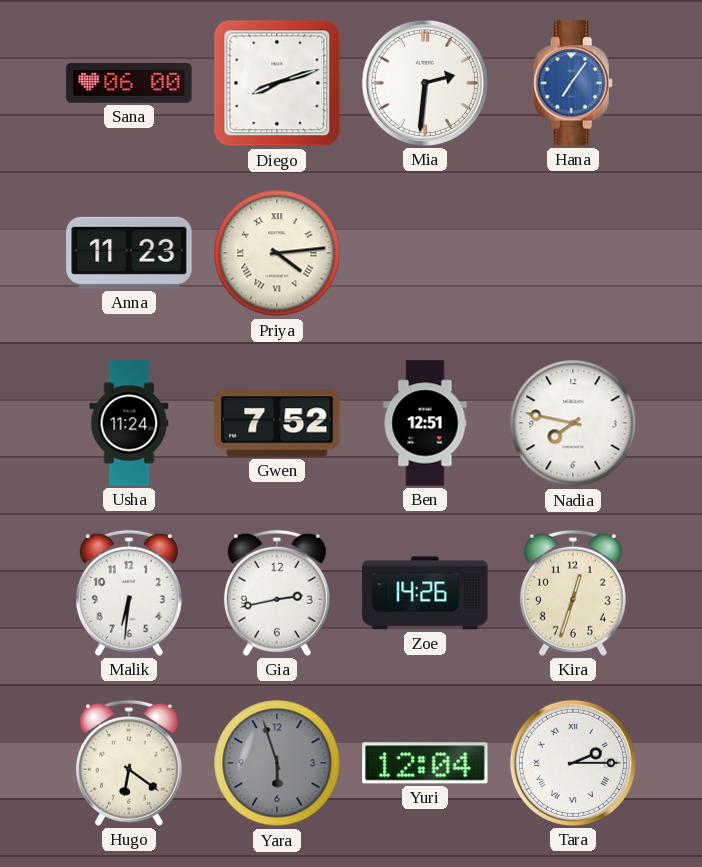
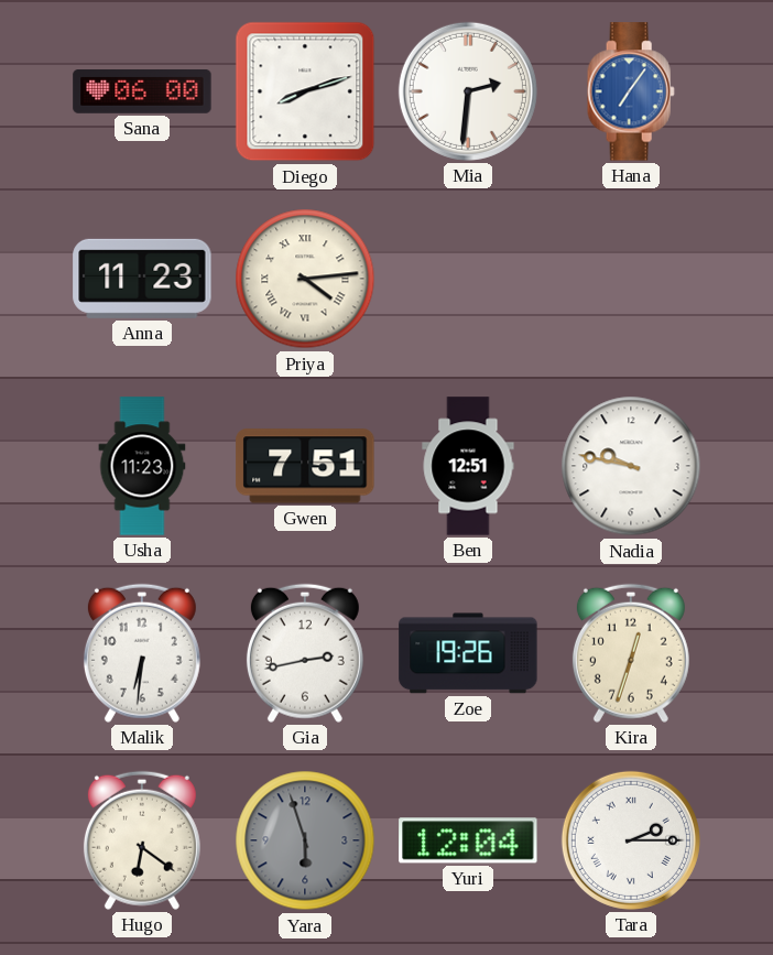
Usha: 11:24 -> 11:23
Gwen: 7:52 -> 7:51
Nadia: 7:47 -> 9:47
Zoe: 14:26 -> 19:26
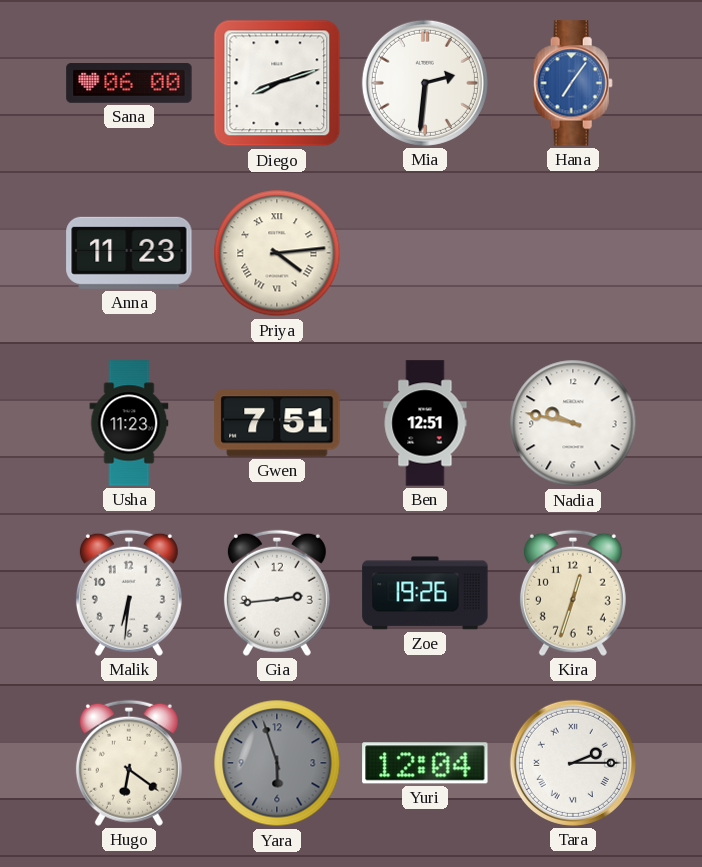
Gia: 2:43 -> 2:44
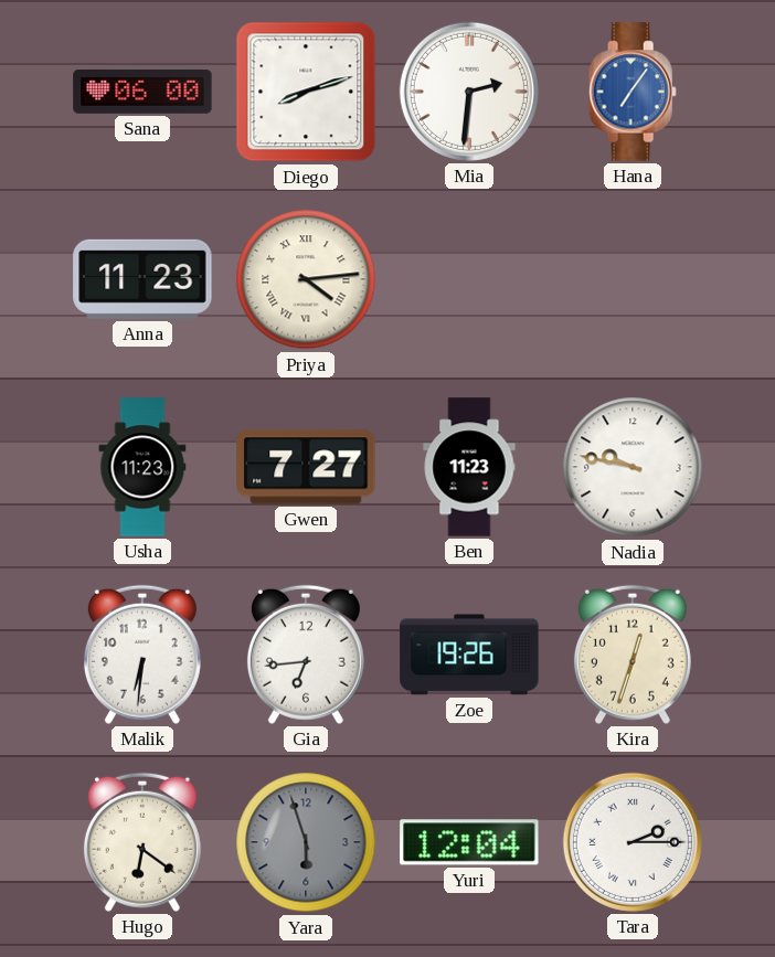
Gwen: 7:51 -> 7:27
Ben: 12:51 -> 11:23
Gia: 2:44 -> 6:44
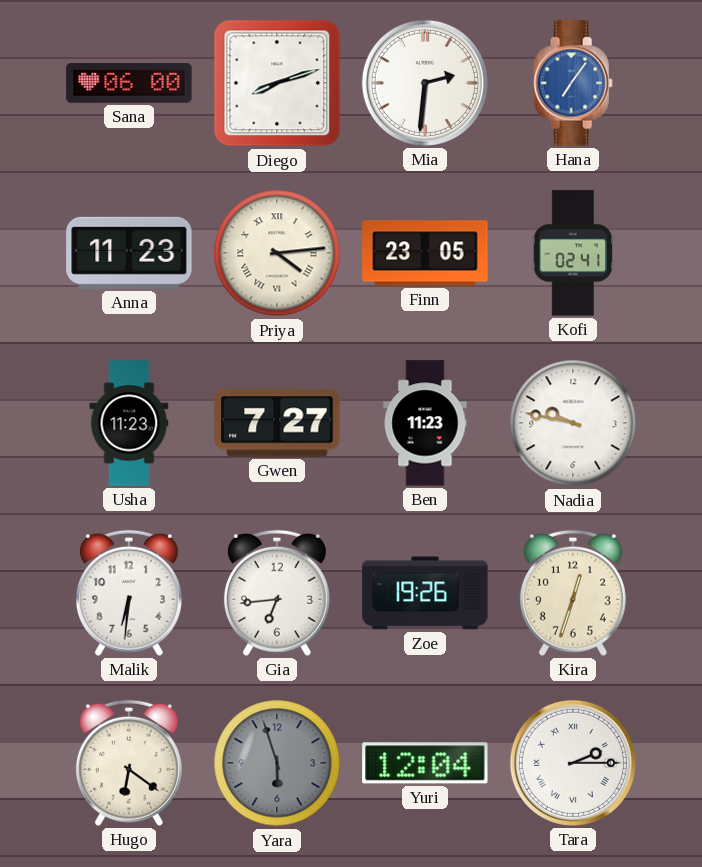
Finn: none -> 23:05
Kofi: none -> 02:41
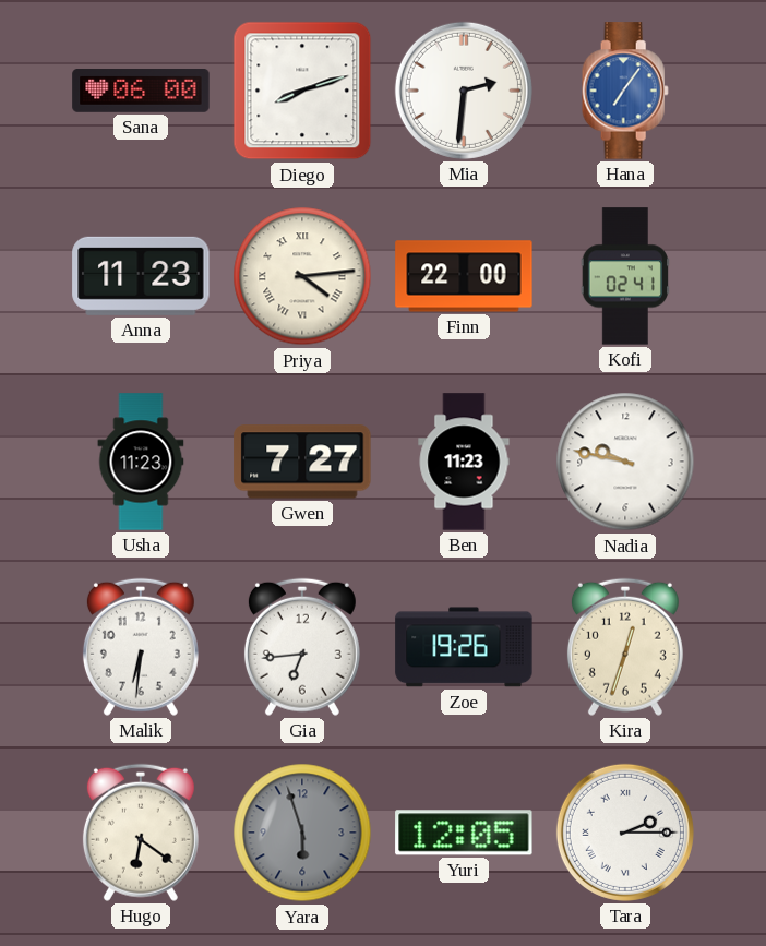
Finn: 23:05 -> 22:00
Yuri: 12:04 -> 12:05
